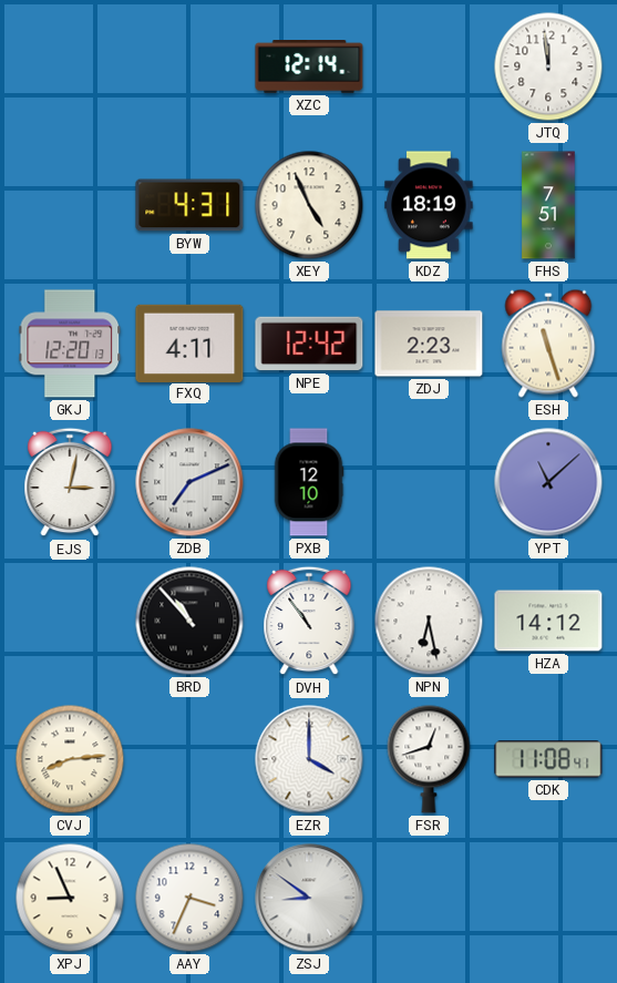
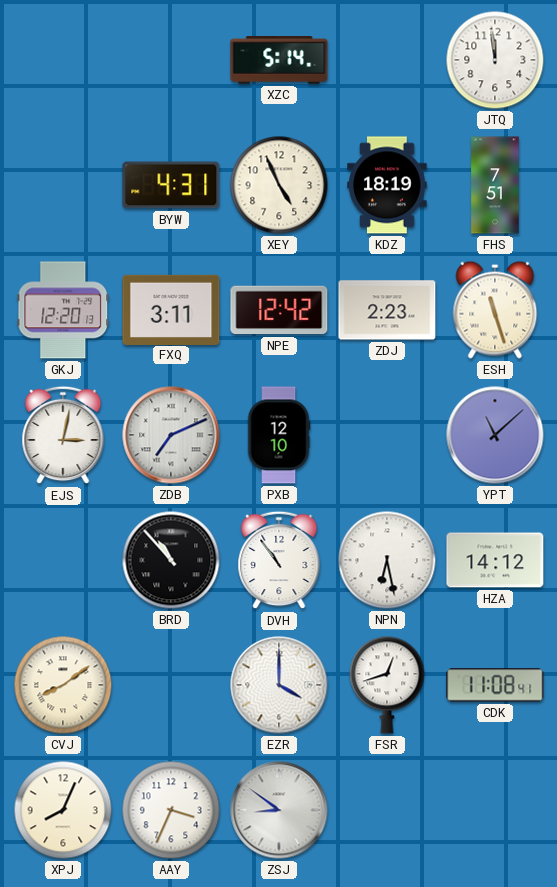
XZC: 12:14 -> 5:14
FXQ: 4:11 -> 3:11
CVJ: 8:14 -> 8:09
XPJ: 8:56 -> 8:04
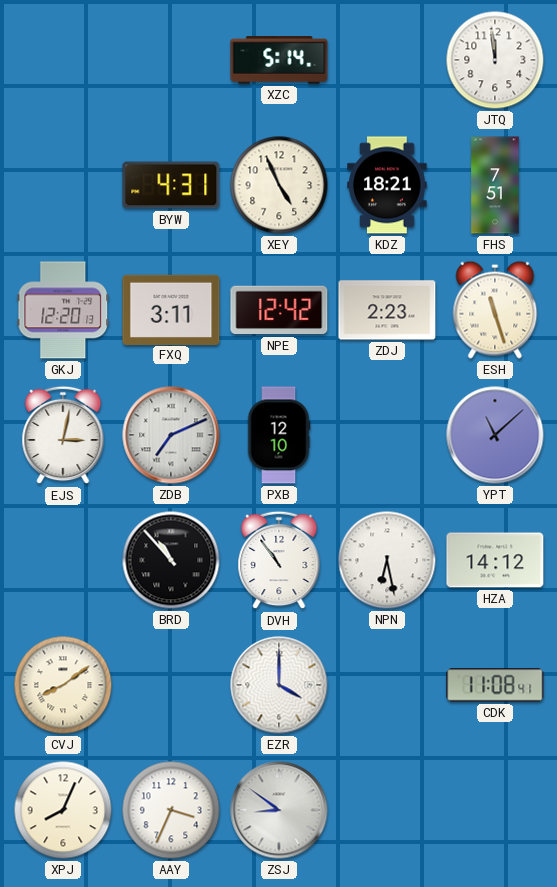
KDZ: 18:19 -> 18:21
FSR: 12:42 -> none
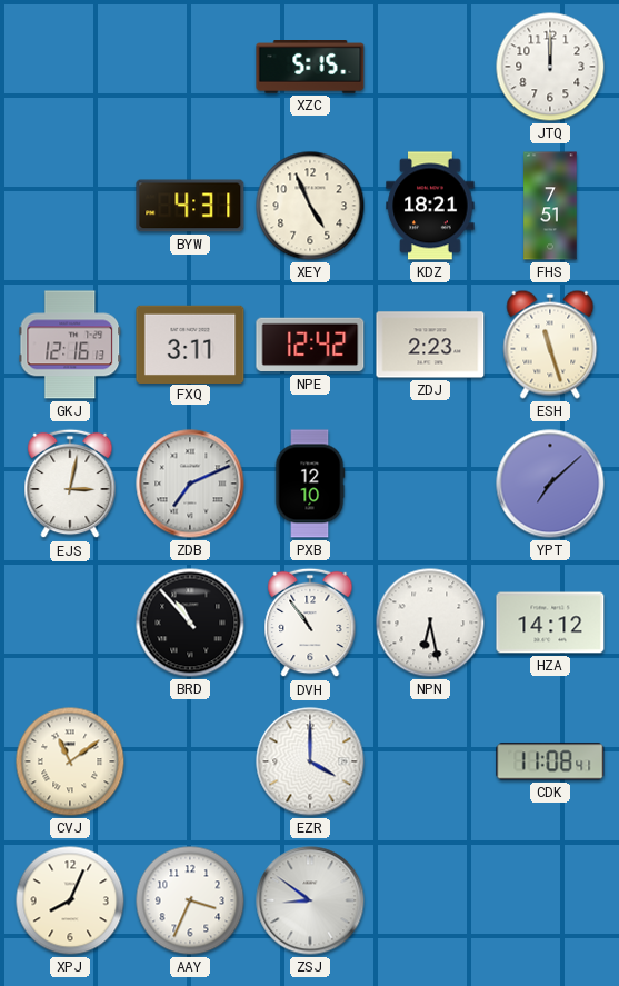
XZC: 5:14 -> 5:15
JTQ: 11:59 -> 12:00
GKJ: 12:20 -> 12:16
YPT: 11:08 -> 7:08
CVJ: 8:09 -> 11:09
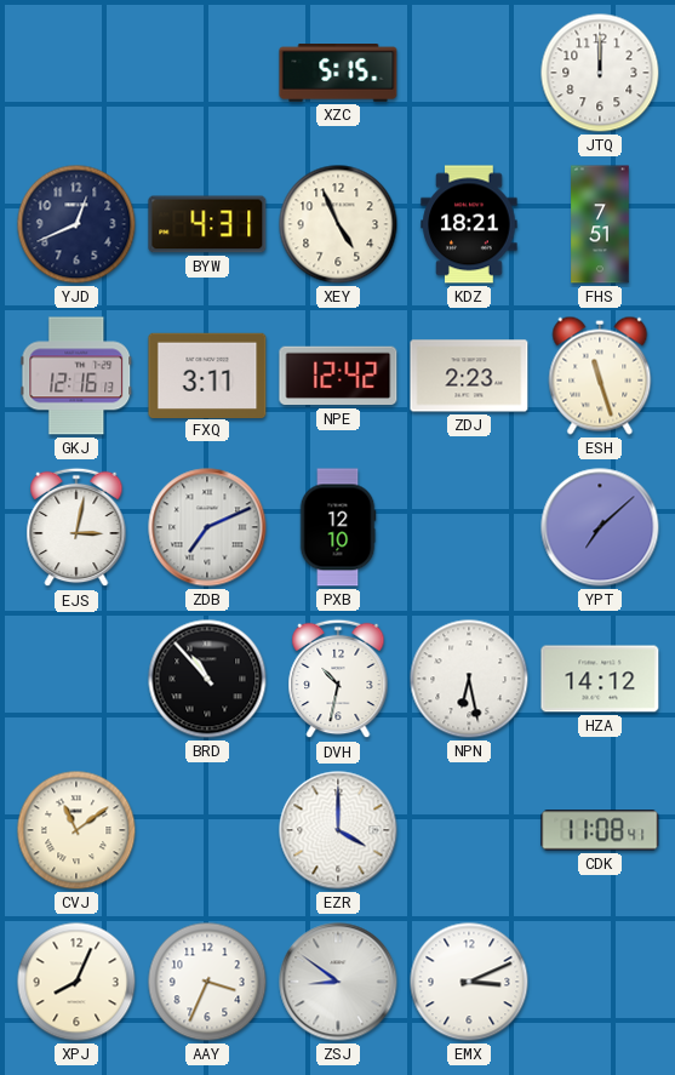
YJD: none -> 12:41
DVH: 10:54 -> 10:32
EMX: none -> 3:11
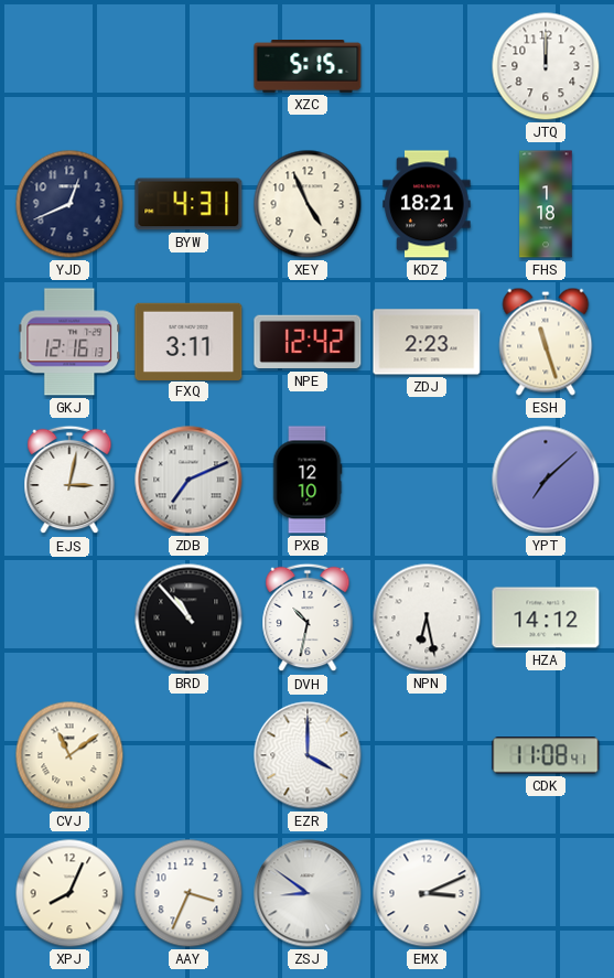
FHS: 7:51 -> 1:18
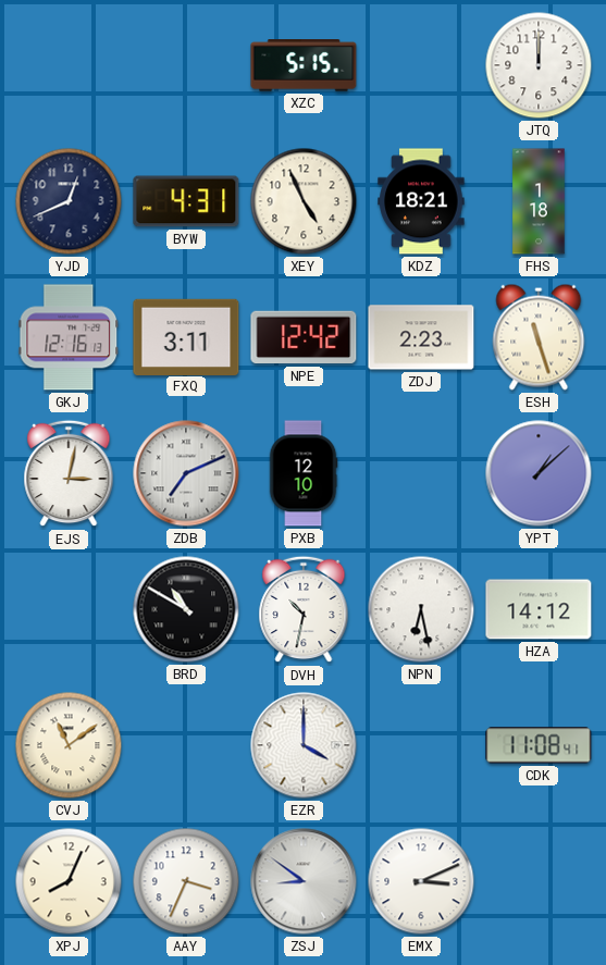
YPT: 7:08 -> 1:08
BRD: 10:53 -> 10:50
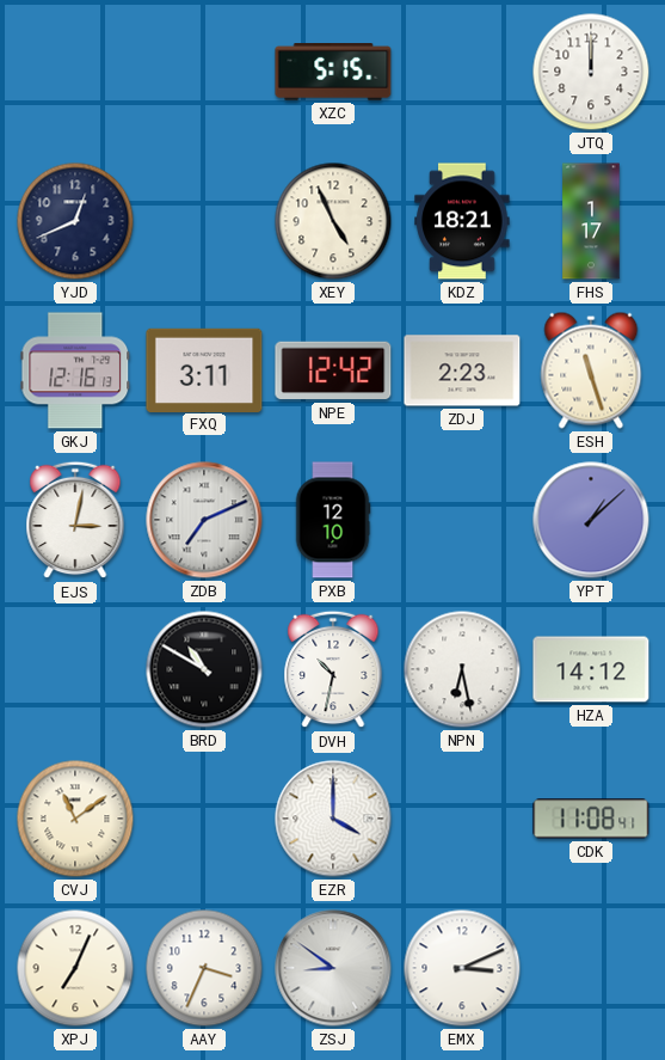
BYW: 4:31 -> none
FHS: 1:18 -> 1:17
XPJ: 8:04 -> 7:04
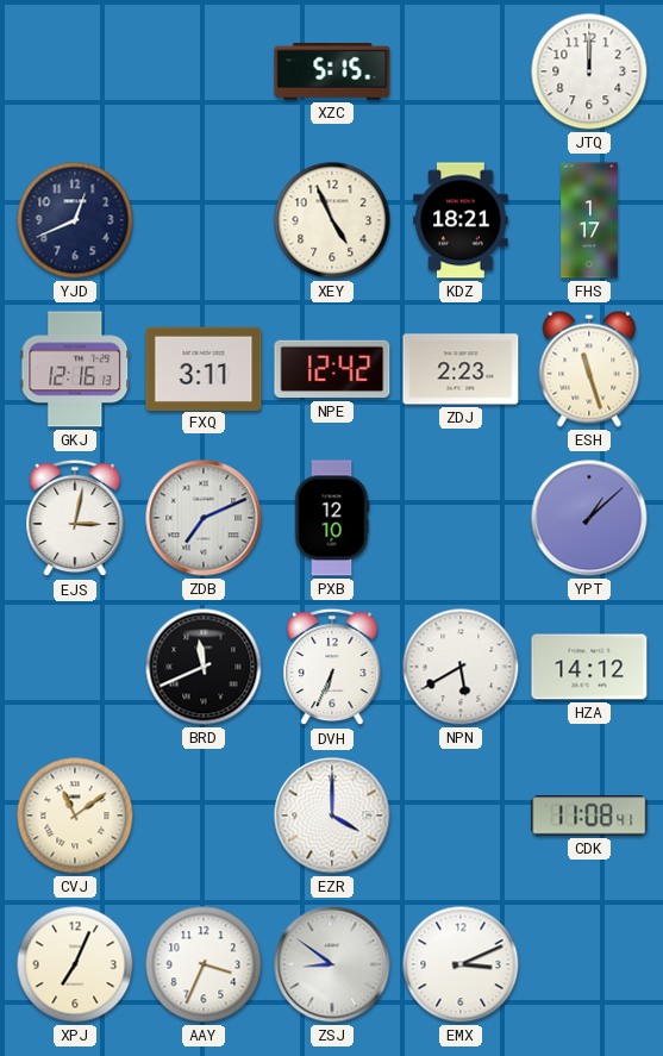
BRD: 10:50 -> 11:41
DVH: 10:32 -> 6:34
NPN: 6:28 -> 5:40
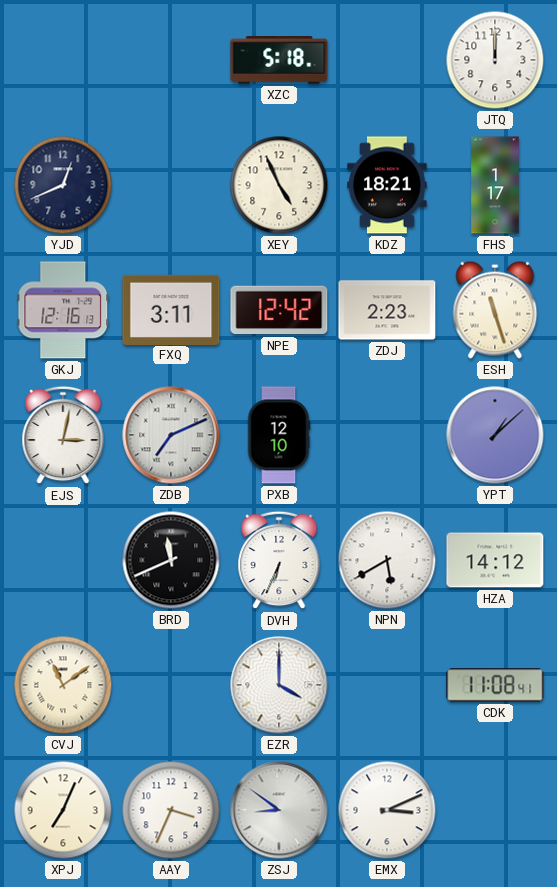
XZC: 5:15 -> 5:18
